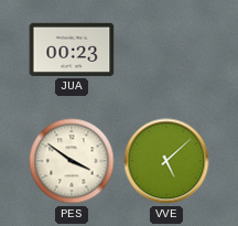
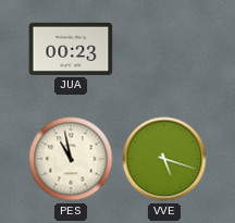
PES: 3:51 -> 10:58
VVE: 5:08 -> 5:18
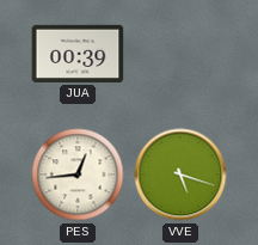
JUA: 00:23 -> 00:39
PES: 10:58 -> 12:44
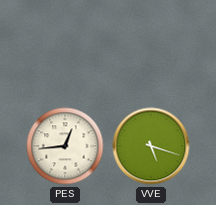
JUA: 00:39 -> none
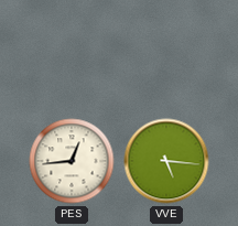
VVE: 5:18 -> 5:16
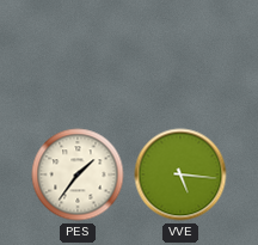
PES: 12:44 -> 1:36
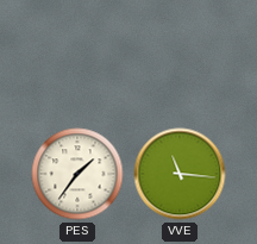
VVE: 5:16 -> 11:16
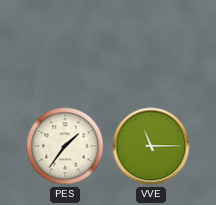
VVE: 11:16 -> 11:15
